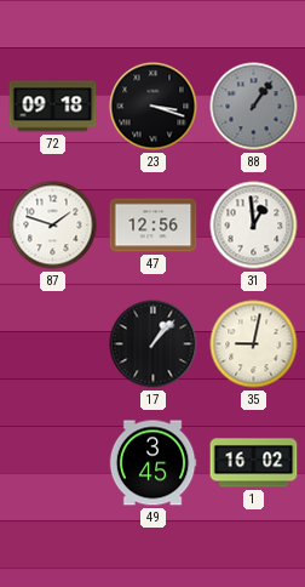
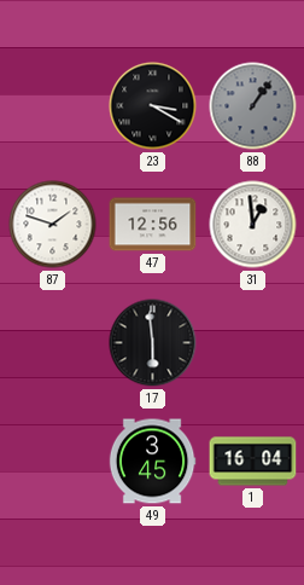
72: 09:18 -> none
23: 3:18 -> 3:20
17: 1:07 -> 5:59
35: 9:02 -> none
1: 16:02 -> 16:04
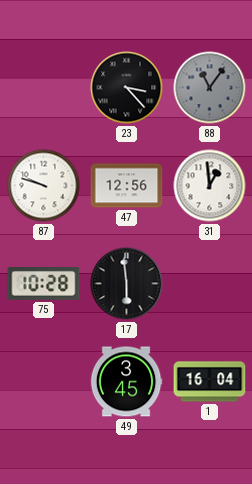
23: 3:20 -> 3:23
88: 1:06 -> 11:06
87: 1:48 -> 9:48
75: none -> 10:28
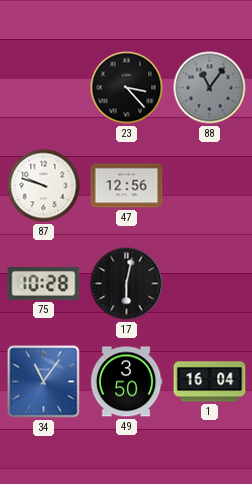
31: 12:59 -> none
17: 5:59 -> 6:02
34: none -> 11:06
49: 3:45 -> 3:50
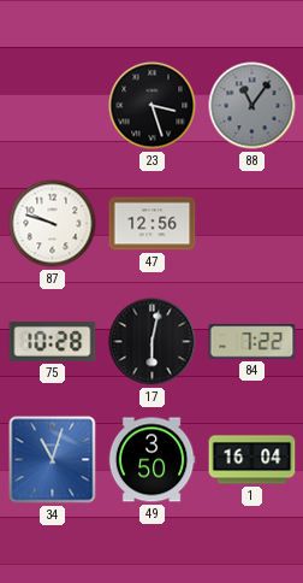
23: 3:23 -> 3:27
84: none -> 7:22
34: 11:06 -> 11:03
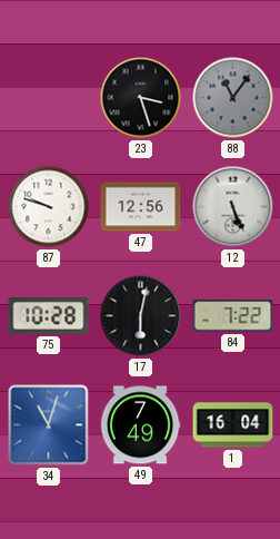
12: none -> 5:26
49: 3:50 -> 7:49
